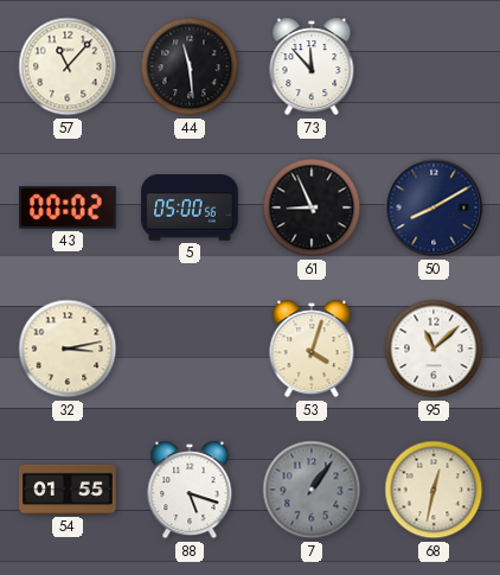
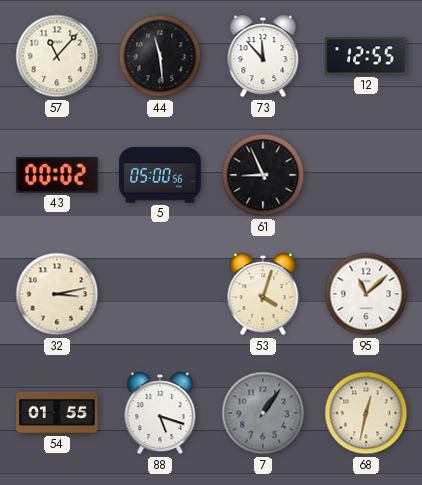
12: none -> 12:55
50: 8:10 -> none
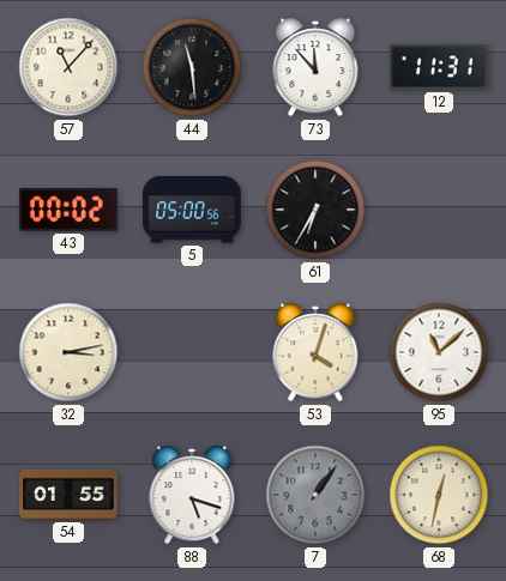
12: 12:55 -> 11:31
61: 8:56 -> 6:35
